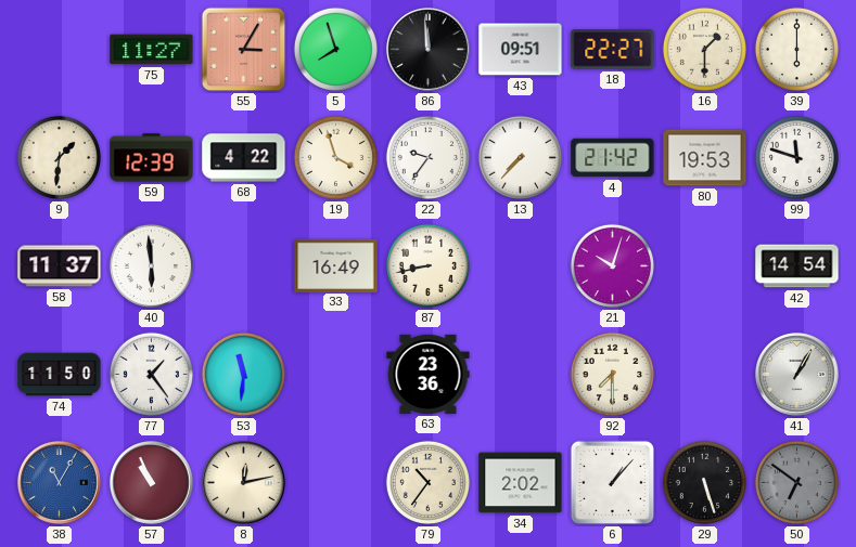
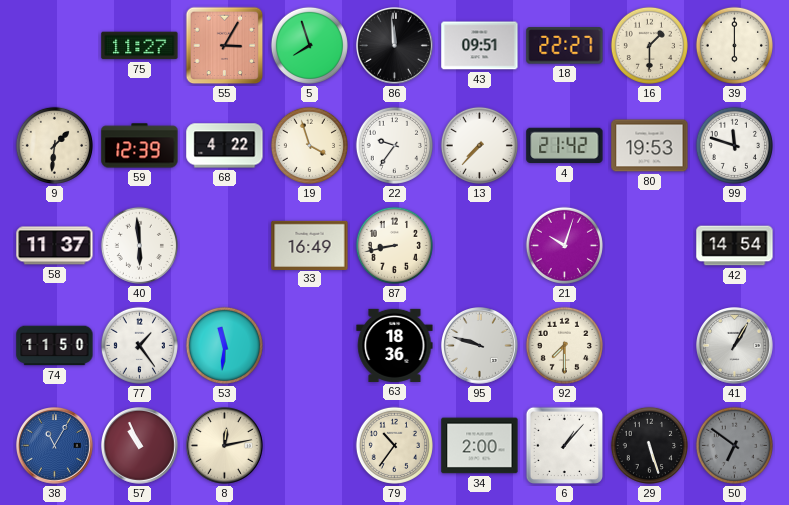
63: 23:36 -> 18:36
95: none -> 9:48
34: 2:02 -> 2:00
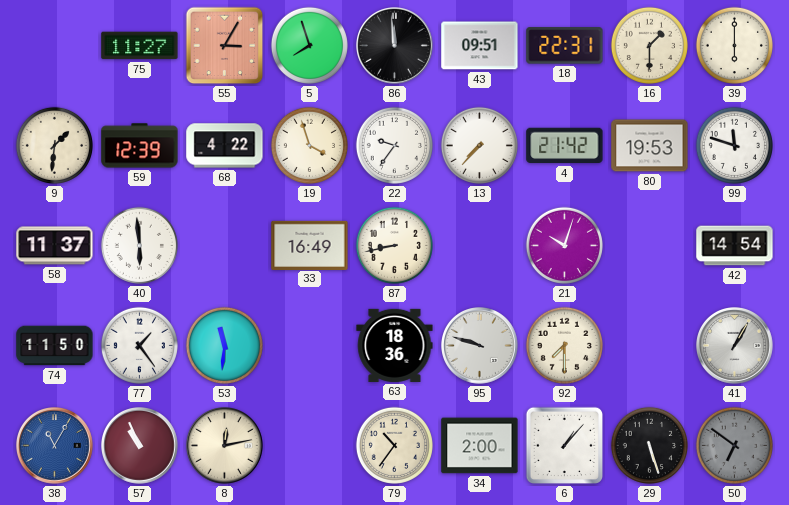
18: 22:27 -> 22:31
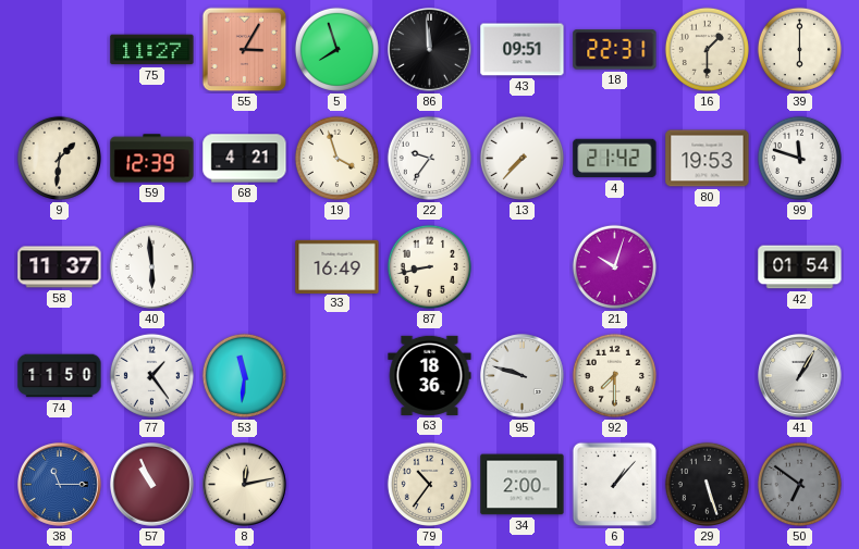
68: 4:22 -> 4:21
42: 14:54 -> 01:54
38: 11:05 -> 11:15
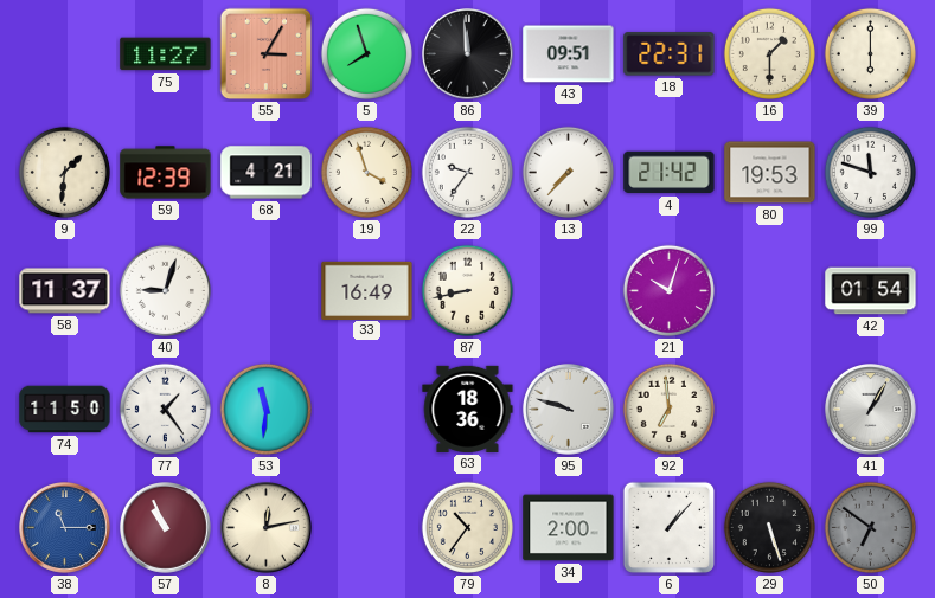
40: 5:59 -> 9:03
92: 7:30 -> 6:59
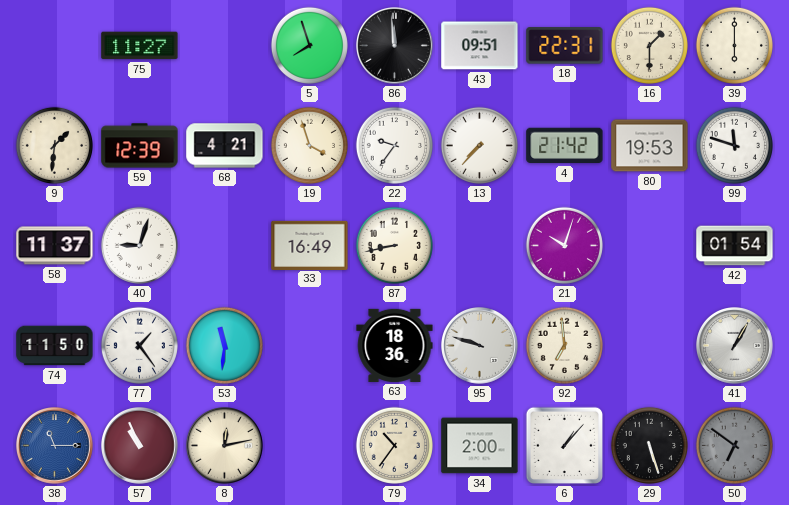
55: 3:05 -> none
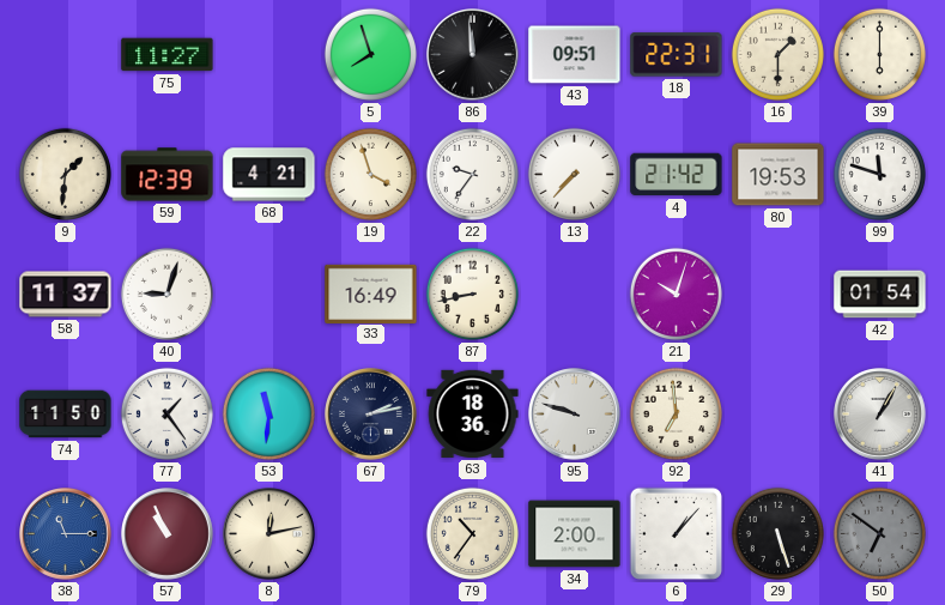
67: none -> 2:13
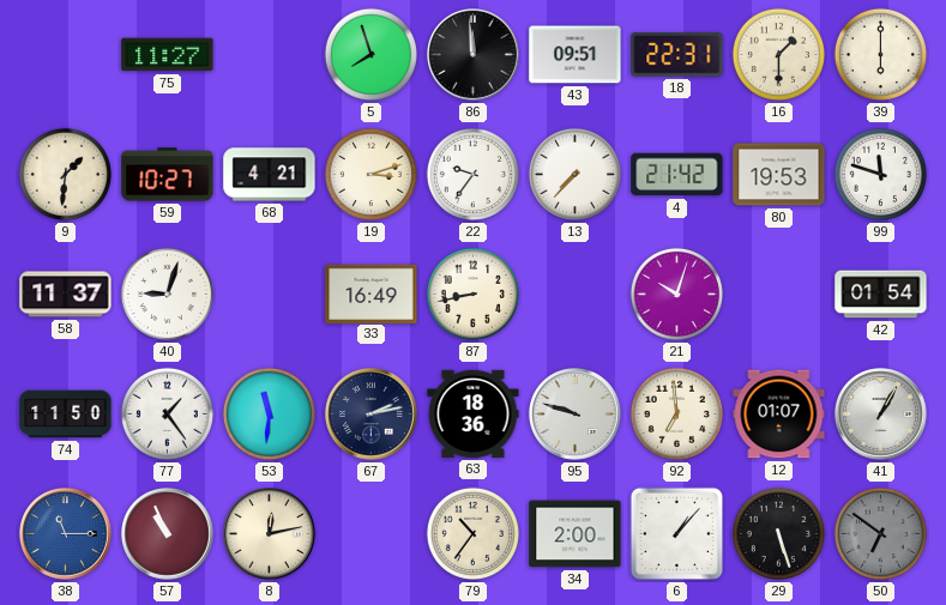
59: 12:39 -> 10:27
19: 3:57 -> 3:12
12: none -> 01:07
